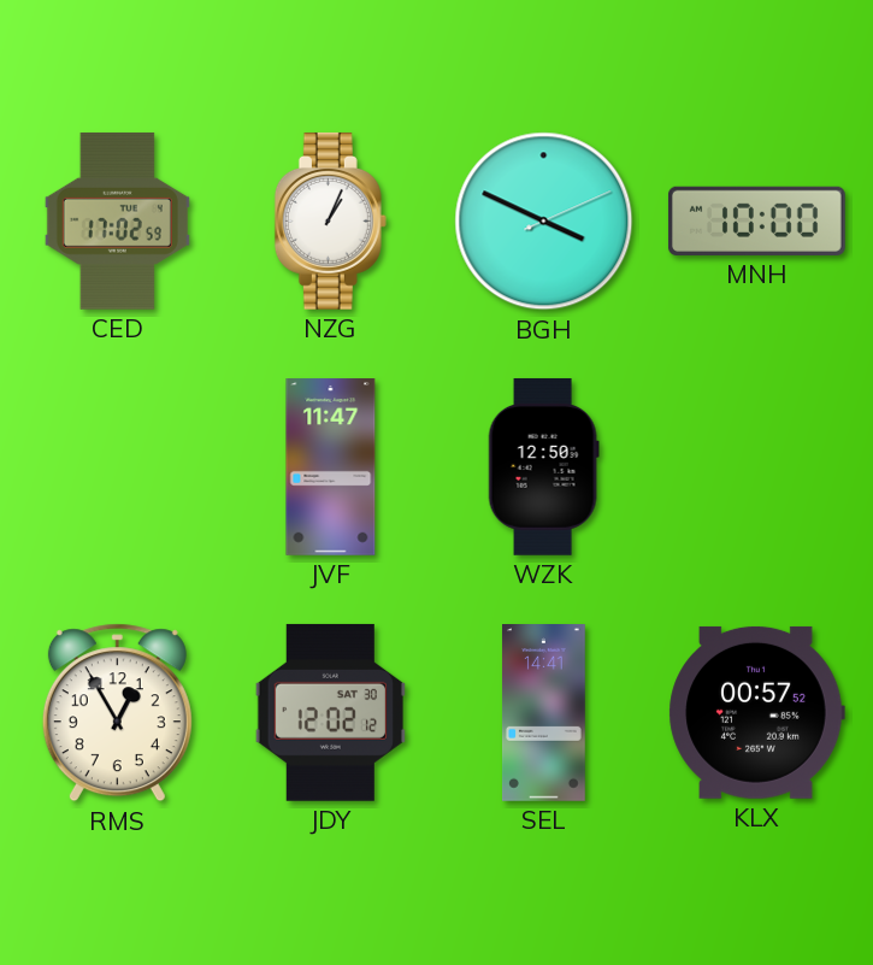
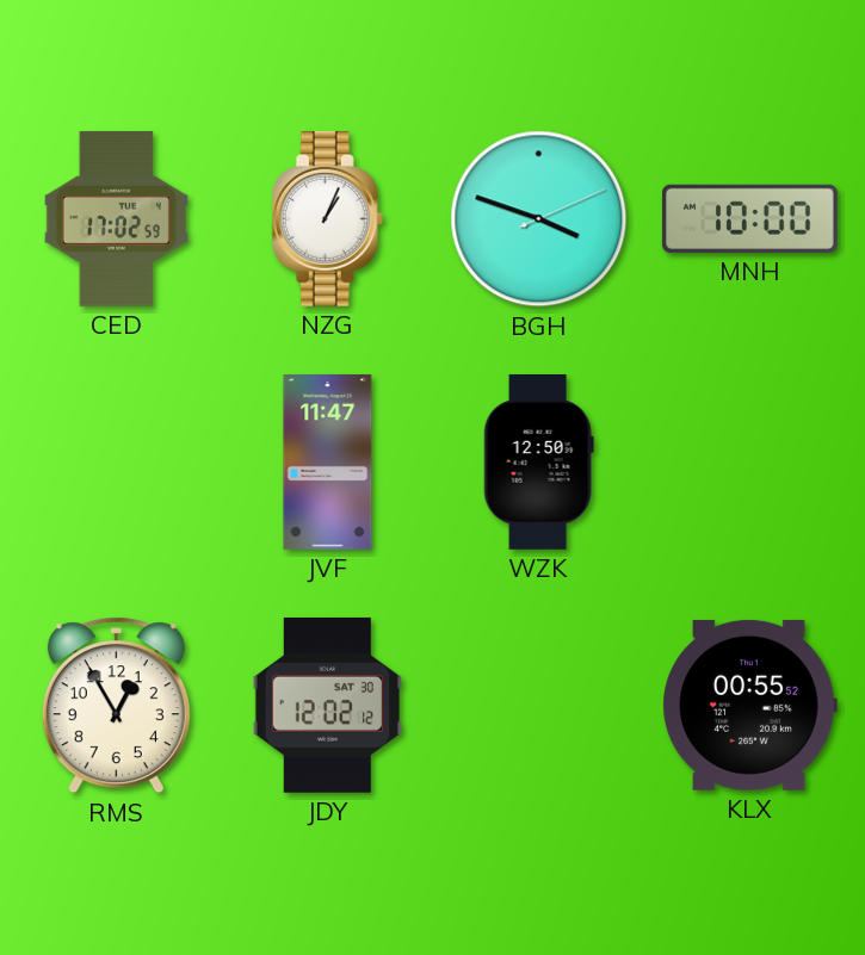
BGH: 3:49 -> 3:48
SEL: 14:41 -> none
KLX: 00:57 -> 00:55
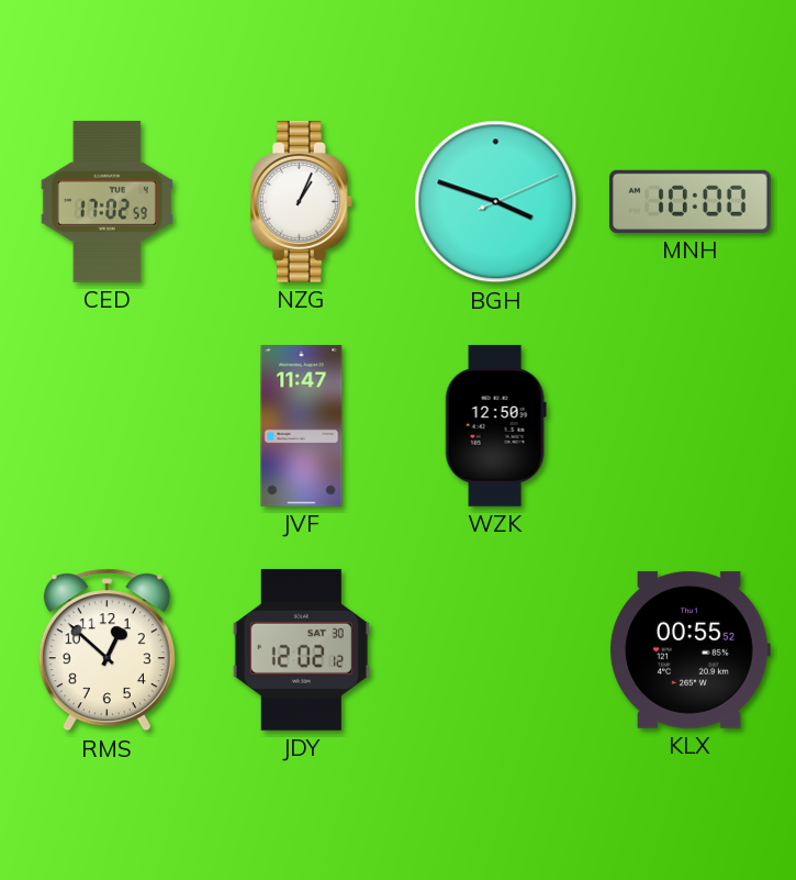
RMS: 12:55 -> 12:52
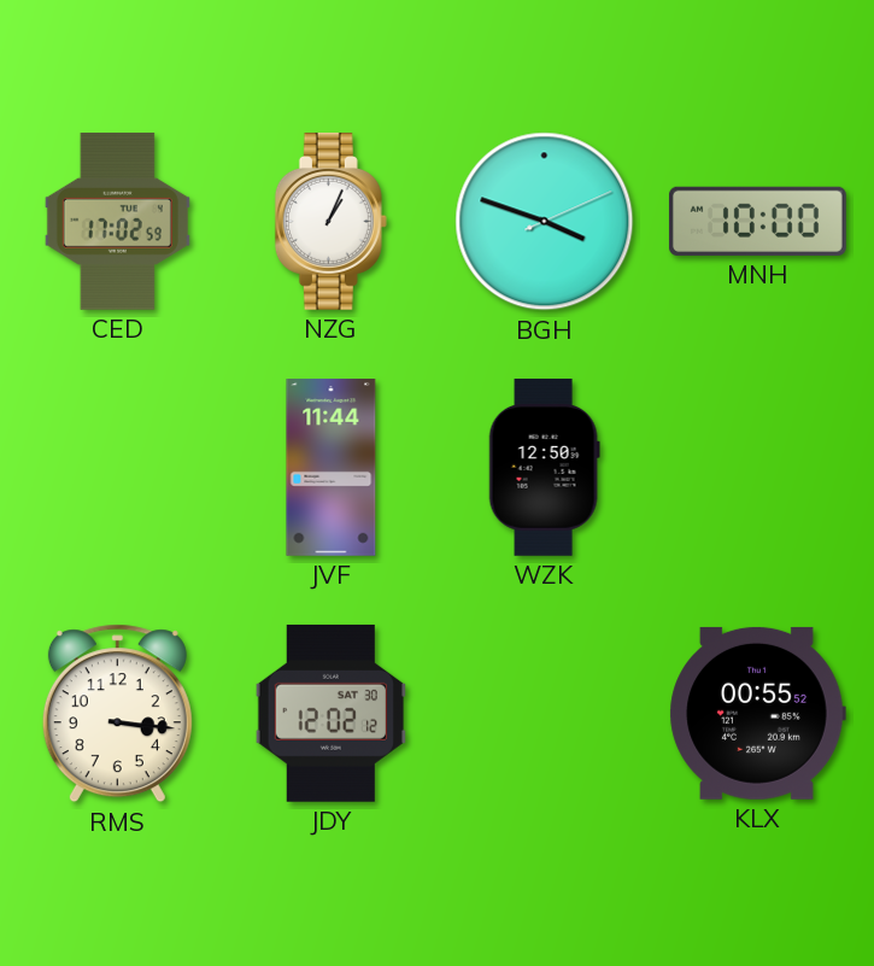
JVF: 11:47 -> 11:44
RMS: 12:52 -> 3:16
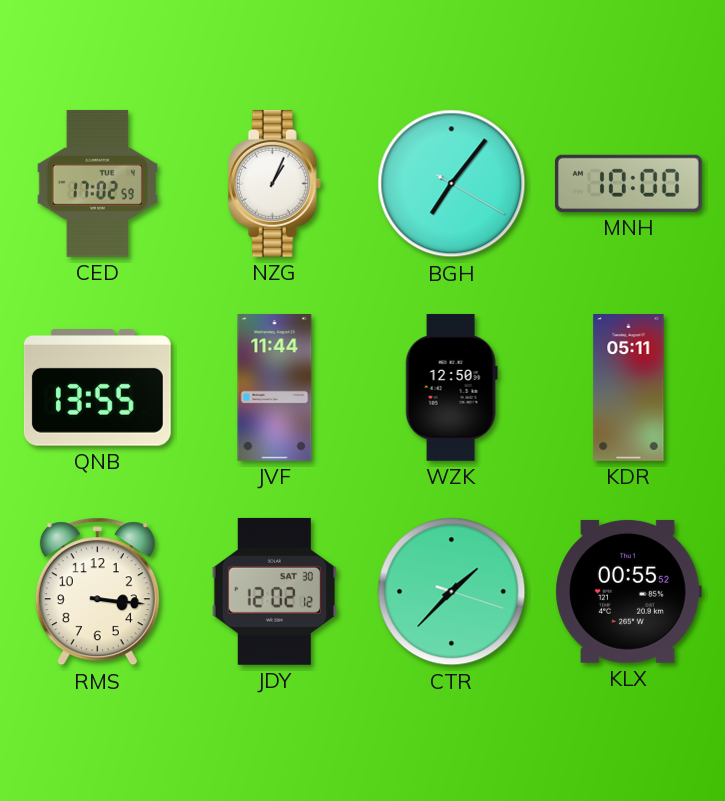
BGH: 3:48 -> 7:06
QNB: none -> 13:55
KDR: none -> 05:11
CTR: none -> 1:37
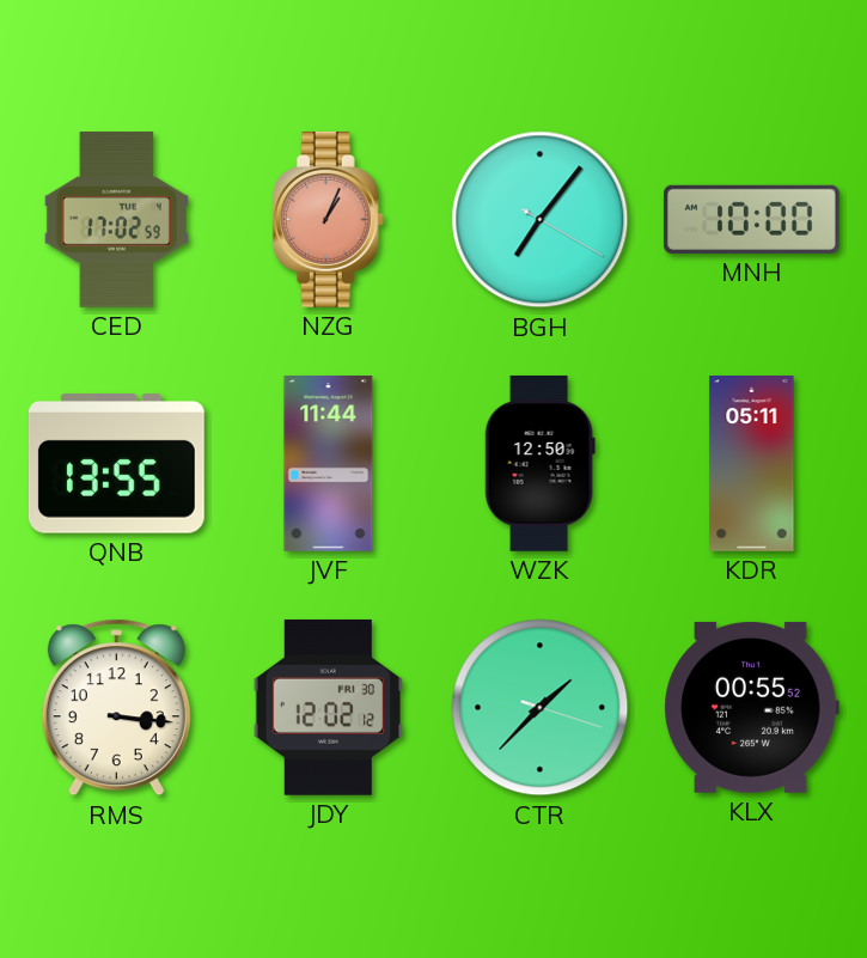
NZG dial: white -> salmon
JDY date: SAT 30 -> FRI 30
